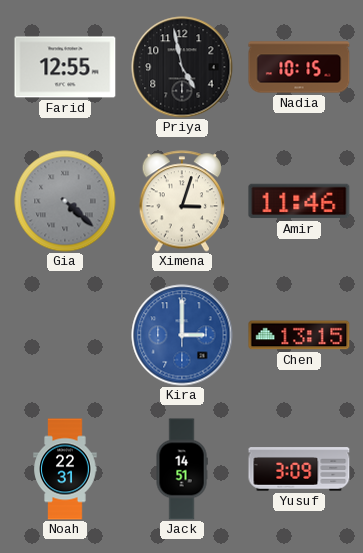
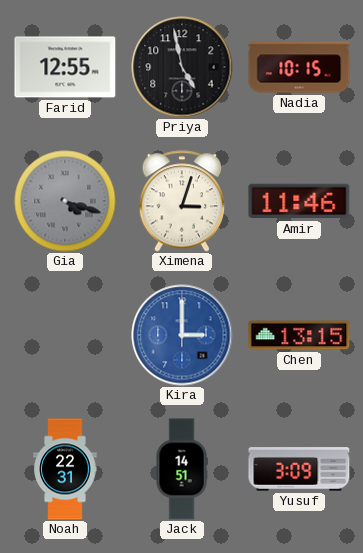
Gia: 4:22 -> 4:18
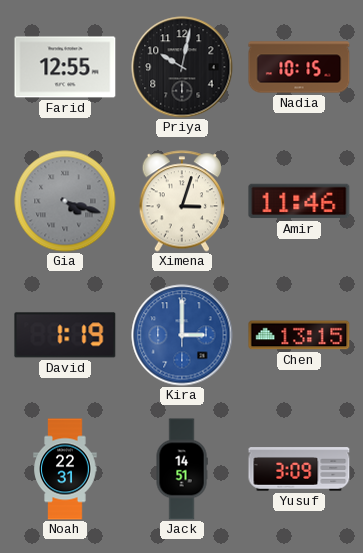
Priya: 4:58 -> 10:02
David: none -> 1:19
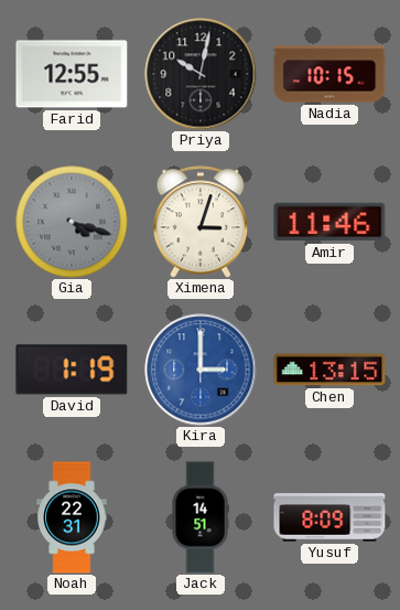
Yusuf: 3:09 -> 8:09
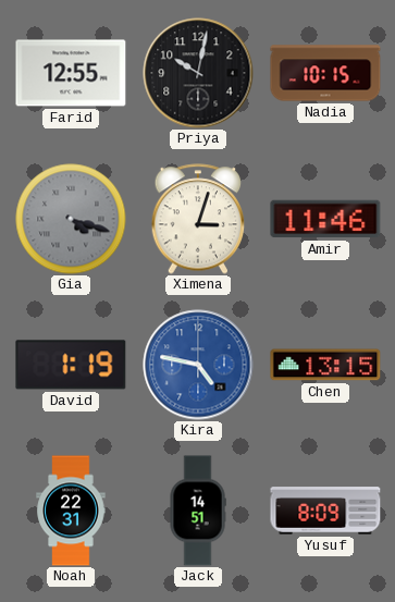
Kira: 3:00 -> 4:47
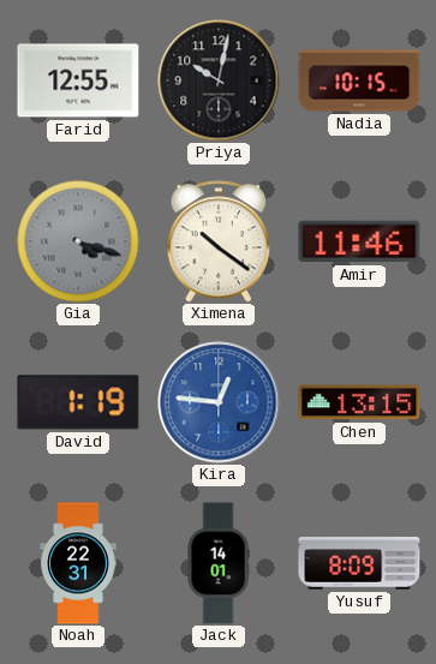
Ximena: 3:03 -> 10:21
Kira: 4:47 -> 12:46
Jack: 14:51 -> 14:01
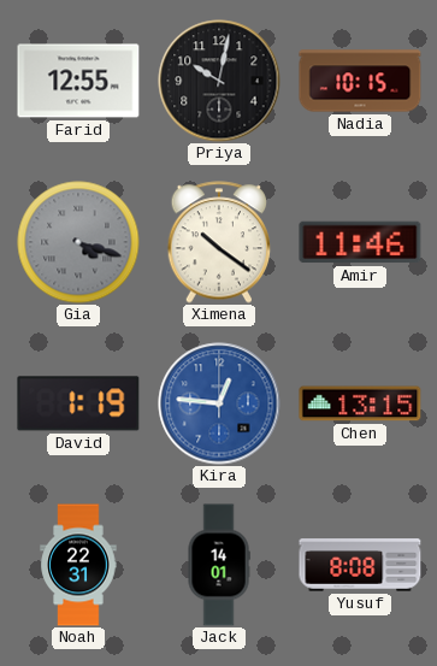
Yusuf: 8:09 -> 8:08
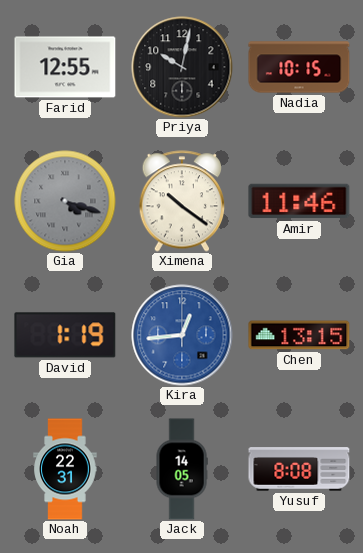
Kira: 12:46 -> 12:44
Jack: 14:01 -> 14:05
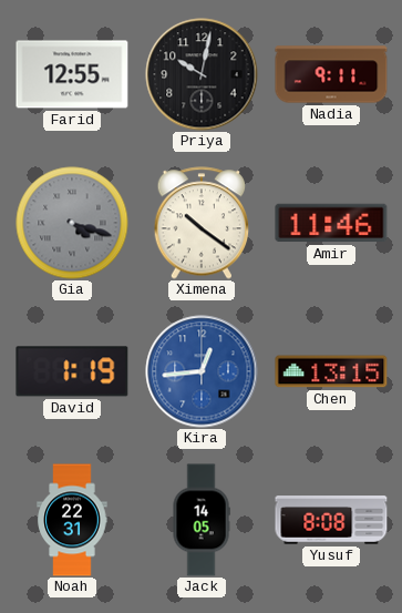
Nadia: 10:15 -> 9:11
